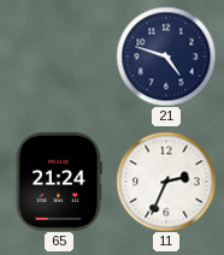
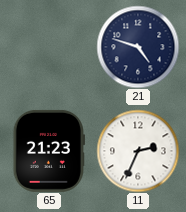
65: 21:24 -> 21:23
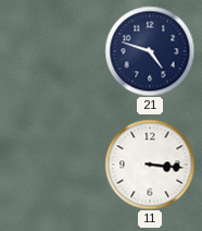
65: 21:23 -> none
11: 2:34 -> 3:16
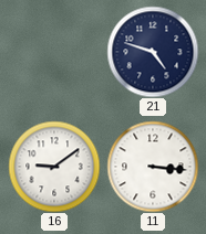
16: none -> 9:09
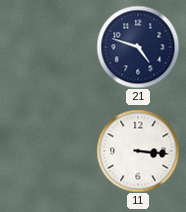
16: 9:09 -> none
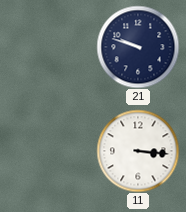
21: 4:48 -> 9:48
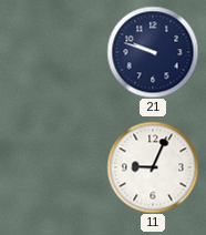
11: 3:16 -> 9:04
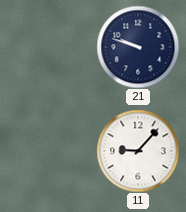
11: 9:04 -> 9:07
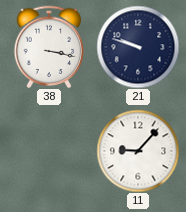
38: none -> 3:17
